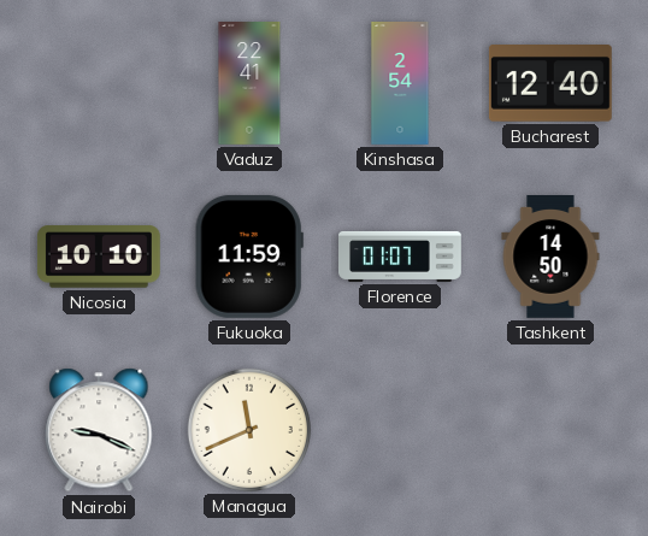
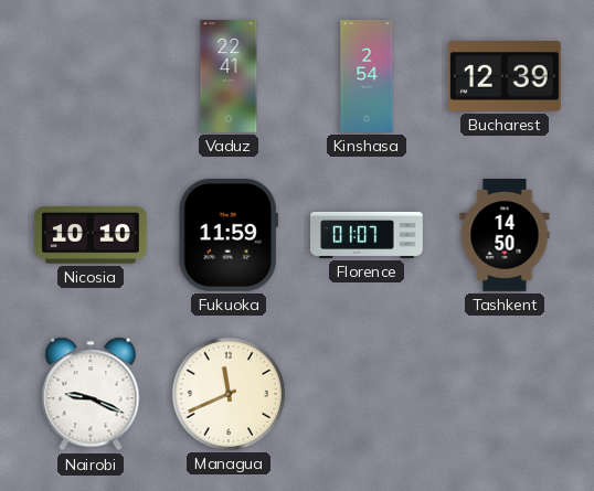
Bucharest: 12:40 -> 12:39
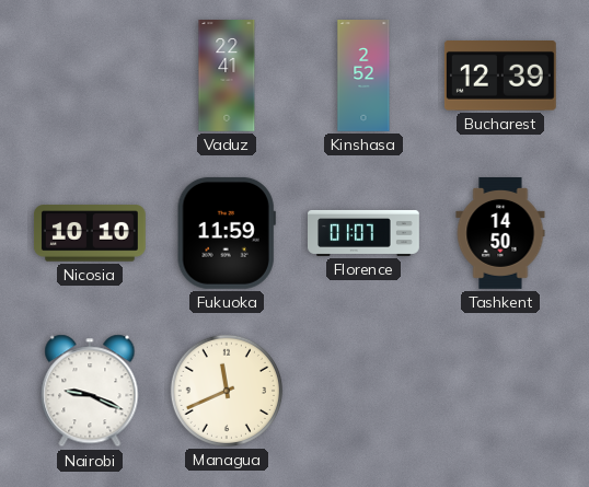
Kinshasa: 2:54 -> 2:52
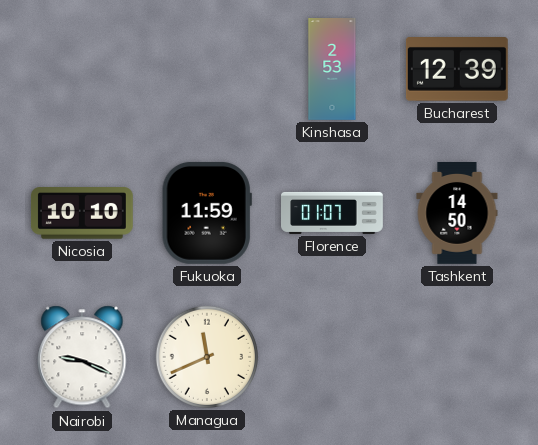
Vaduz: 22:41 -> none
Kinshasa: 2:52 -> 2:53
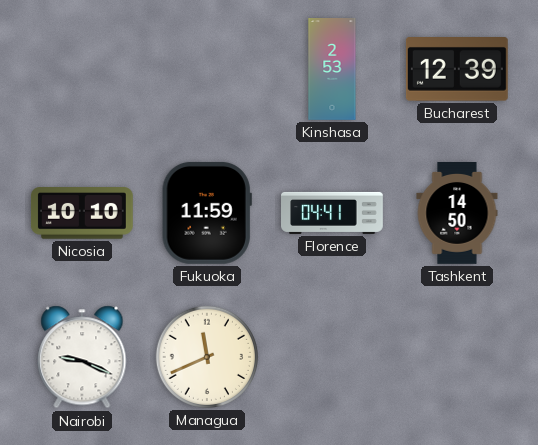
Florence: 01:07 -> 04:41
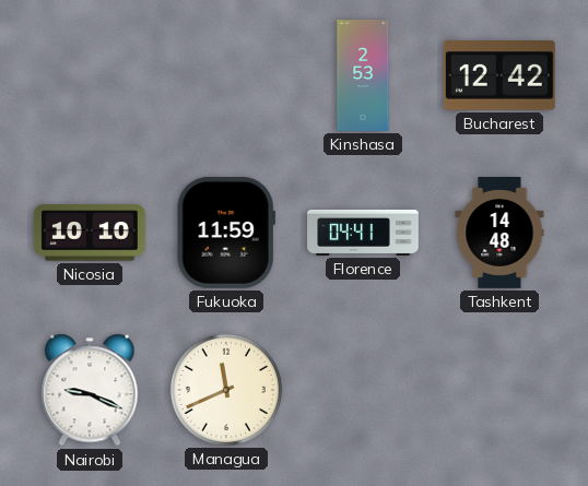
Bucharest: 12:39 -> 12:42
Tashkent: 14:50 -> 14:48
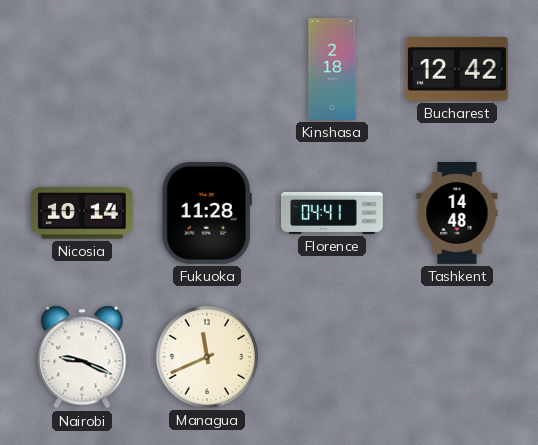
Kinshasa: 2:53 -> 2:18
Nicosia: 10:10 -> 10:14
Fukuoka: 11:59 -> 11:28
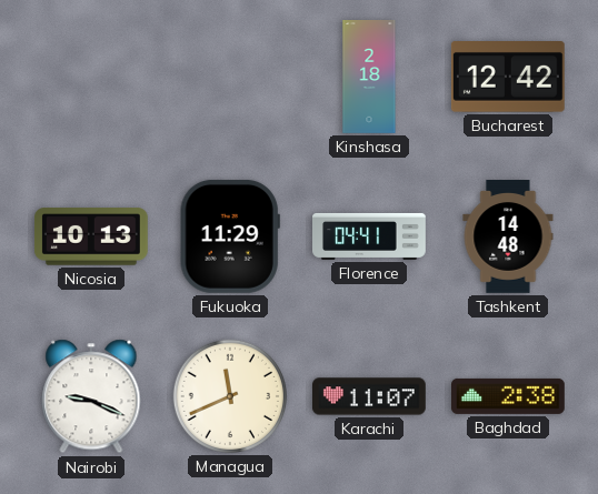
Nicosia: 10:14 -> 10:13
Fukuoka: 11:28 -> 11:29
Karachi: none -> 11:07
Baghdad: none -> 2:38
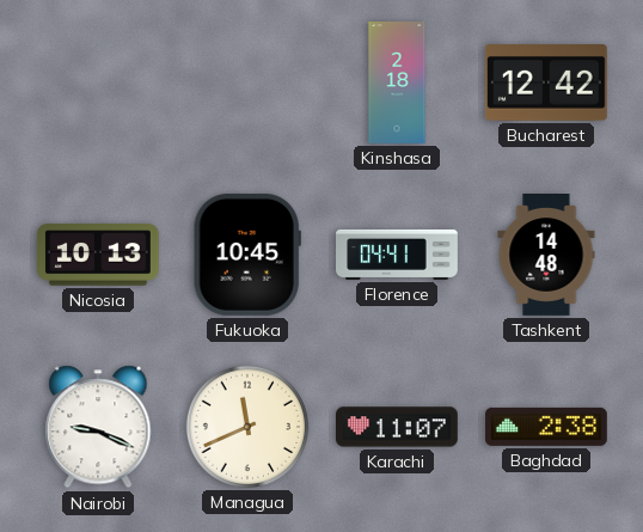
Fukuoka: 11:29 -> 10:45
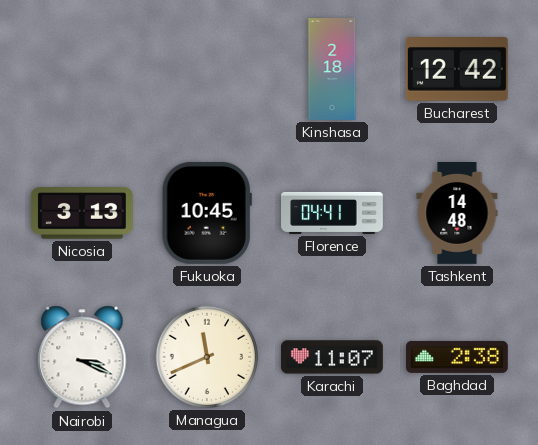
Nicosia: 10:13 -> 3:13
Nairobi: 9:19 -> 3:19
